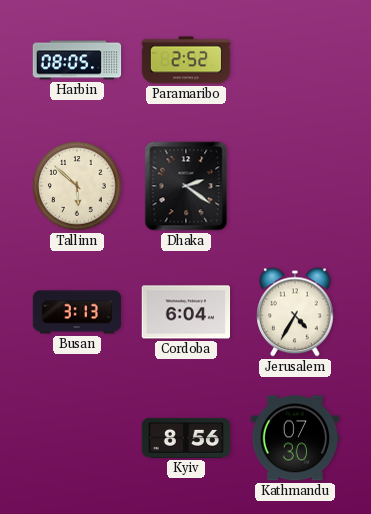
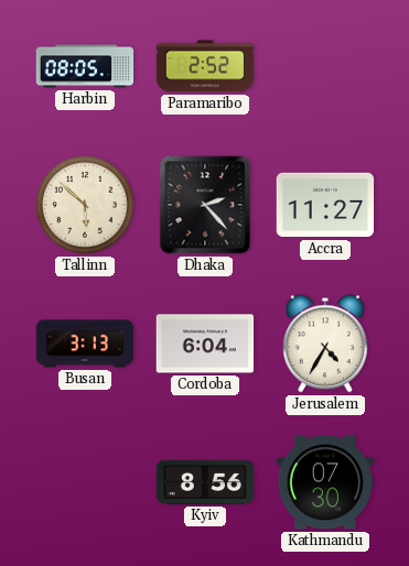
Dhaka: 2:21 -> 2:23
Accra: none -> 11:27
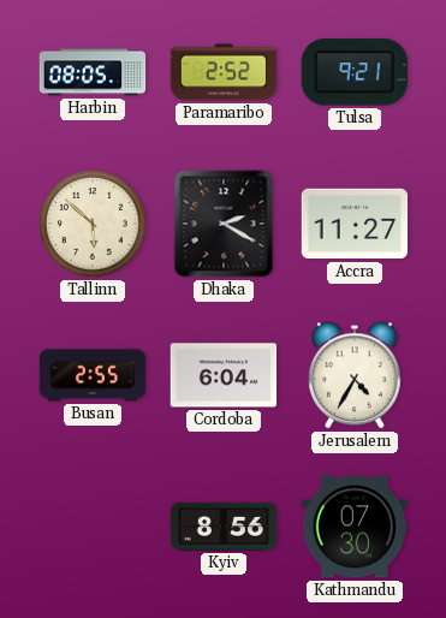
Tulsa: none -> 9:21
Dhaka: 2:23 -> 2:20
Busan: 3:13 -> 2:55
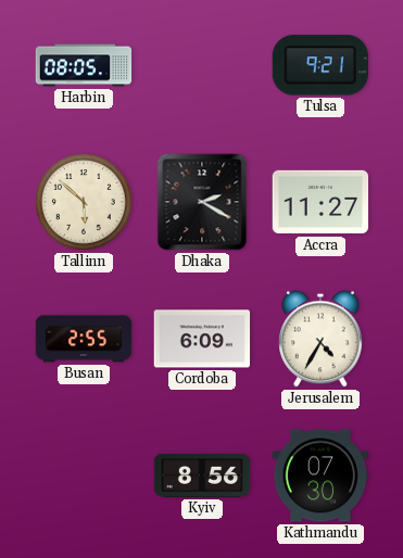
Paramaribo: 2:52 -> none
Cordoba: 6:04 -> 6:09
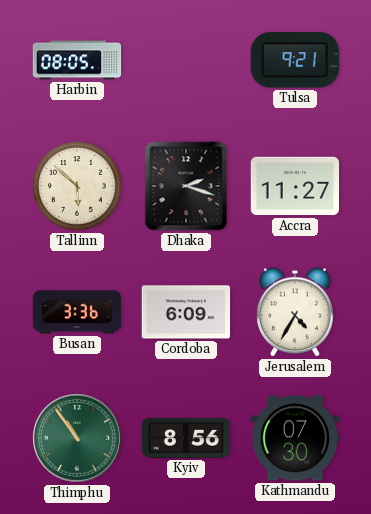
Dhaka: 2:20 -> 2:18
Busan: 2:55 -> 3:36
Thimphu: none -> 10:54
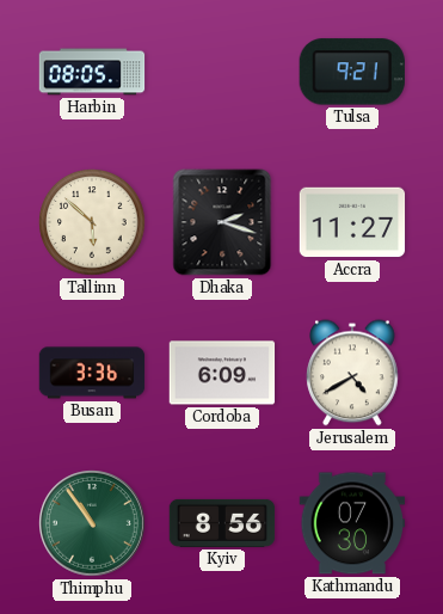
Jerusalem: 4:35 -> 4:40
